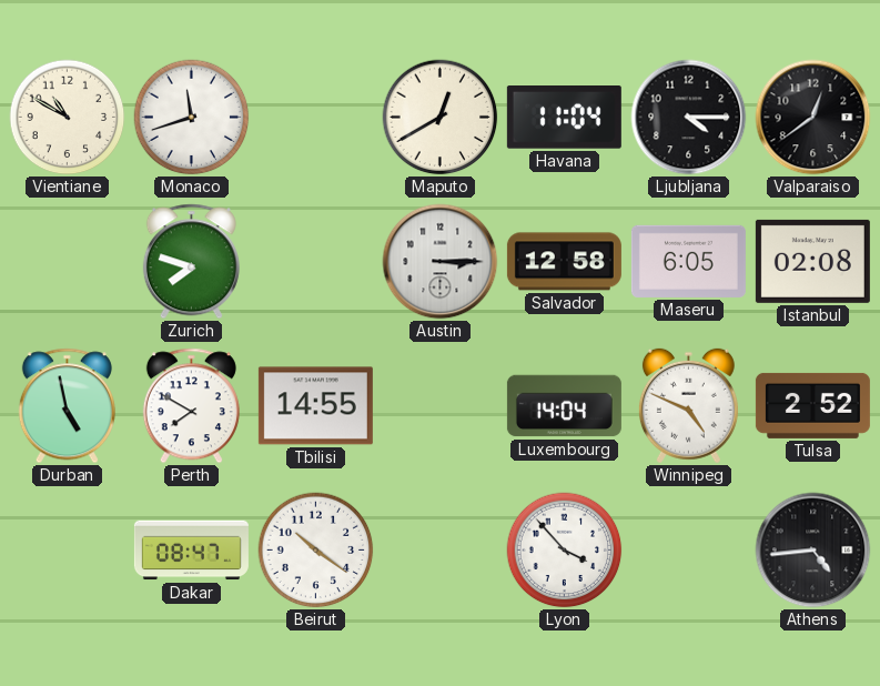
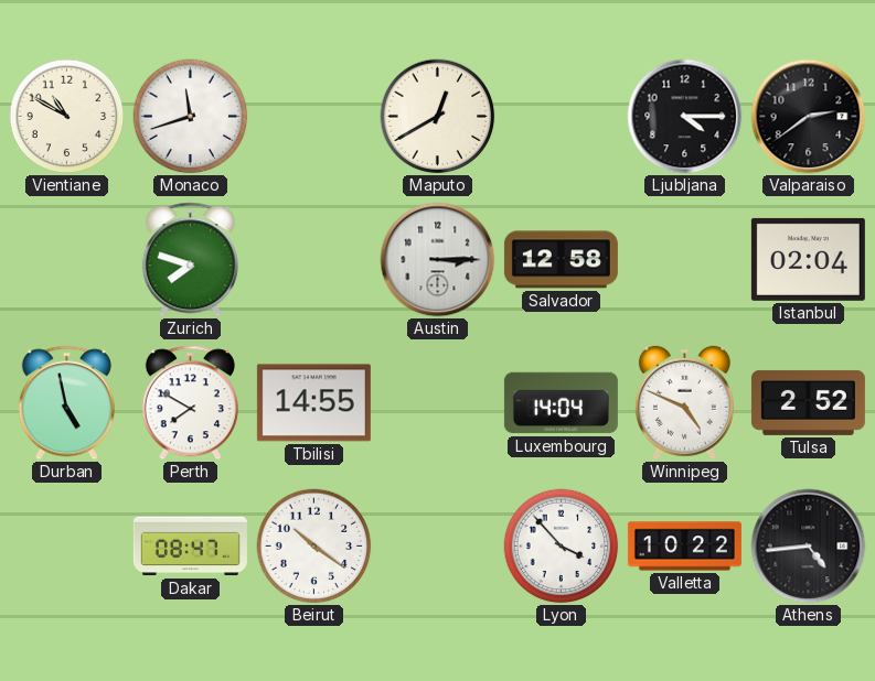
Havana: 11:04 -> none
Valparaiso: 12:39 -> 2:39
Maseru: 6:05 -> none
Istanbul: 02:08 -> 02:04
Valletta: none -> 10:22
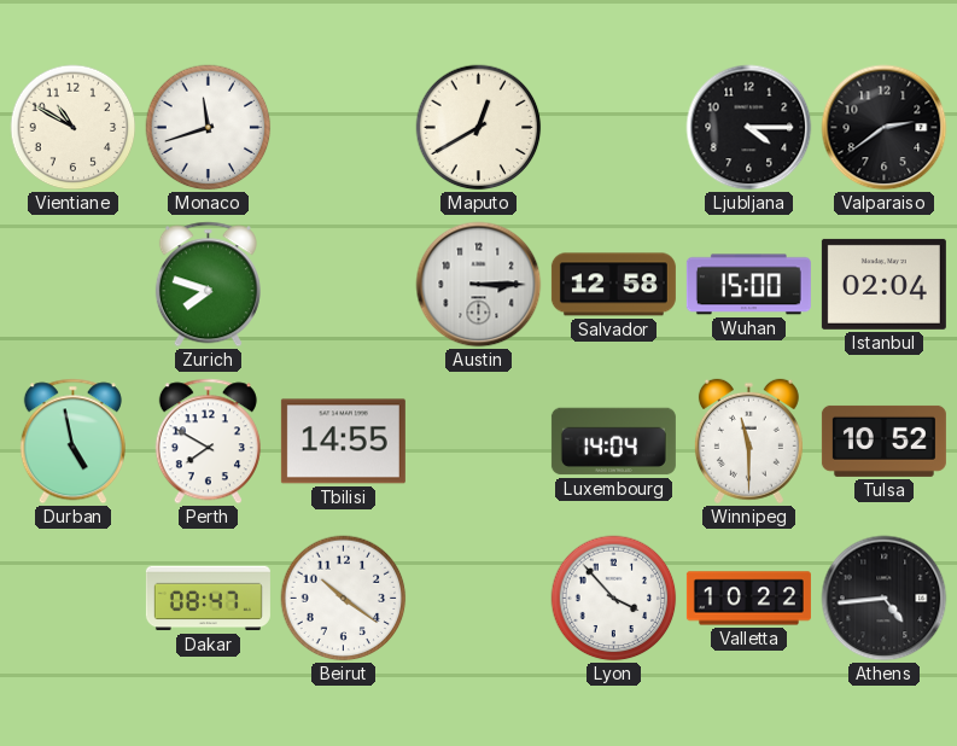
Wuhan: none -> 15:00
Winnipeg: 4:49 -> 11:30
Tulsa: 2:52 -> 10:52
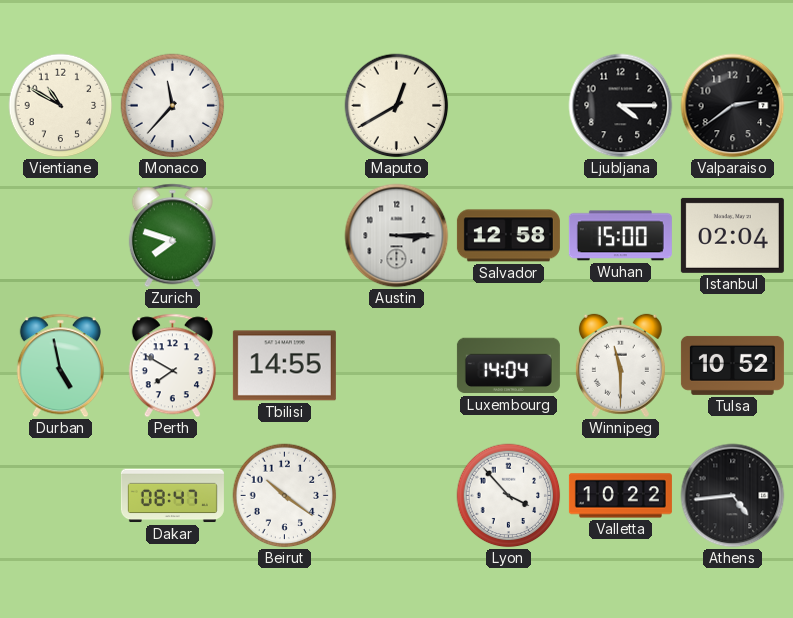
Monaco: 11:42 -> 11:37
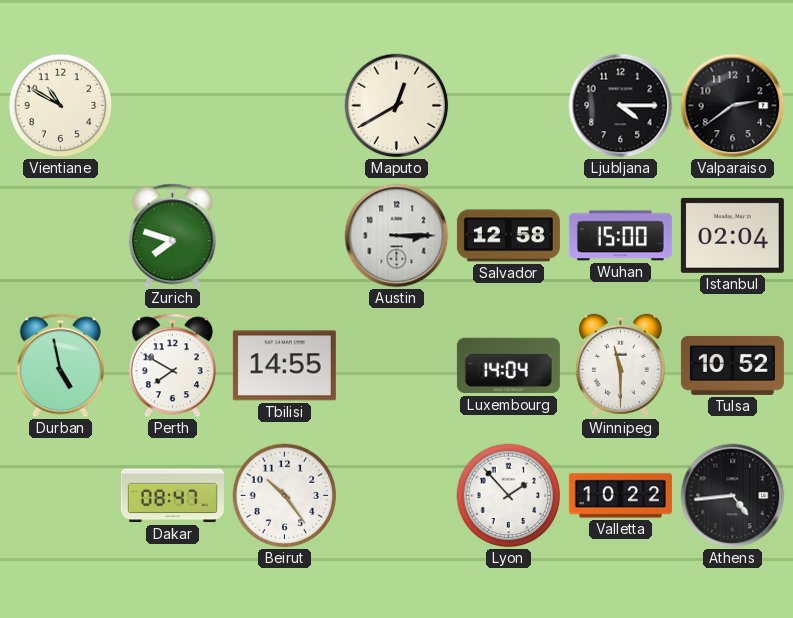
Monaco: 11:37 -> none
Beirut: 10:21 -> 10:24
Lyon: 3:53 -> 1:53
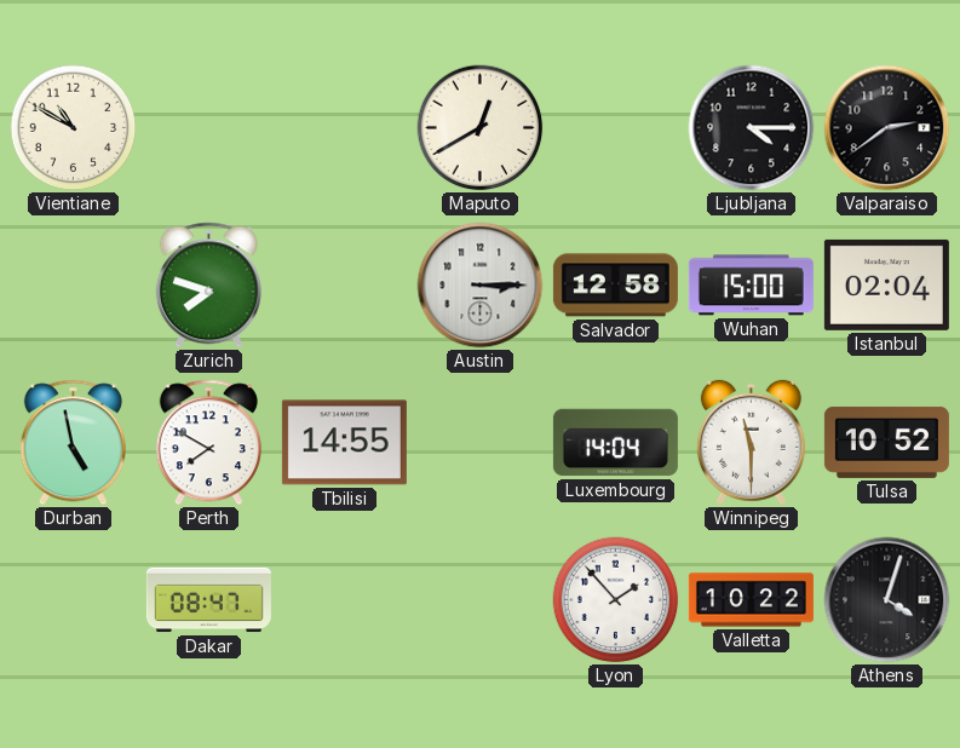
Beirut: 10:24 -> none
Athens: 4:44 -> 4:03
